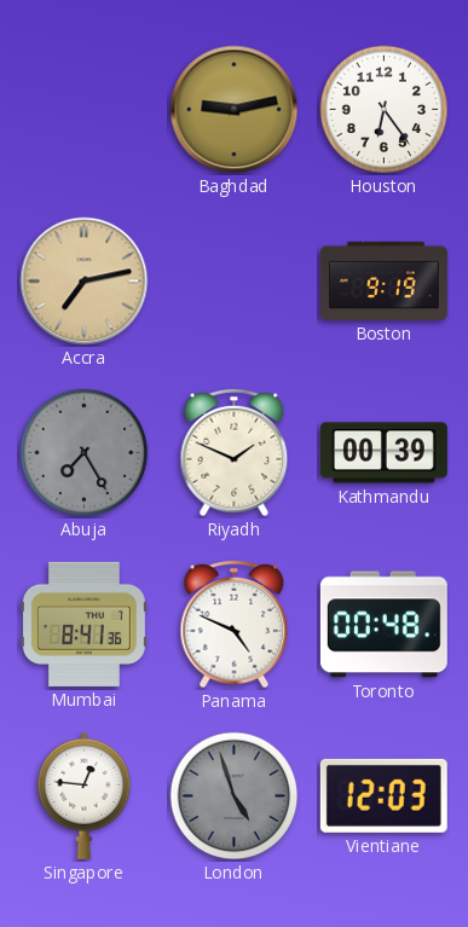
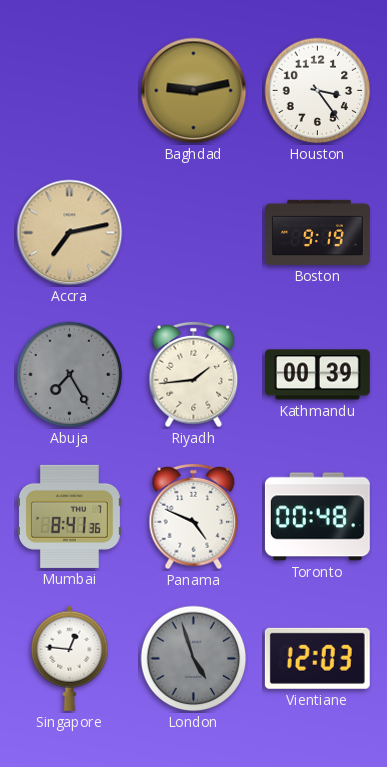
Houston: 6:24 -> 3:24
Riyadh: 1:49 -> 1:44
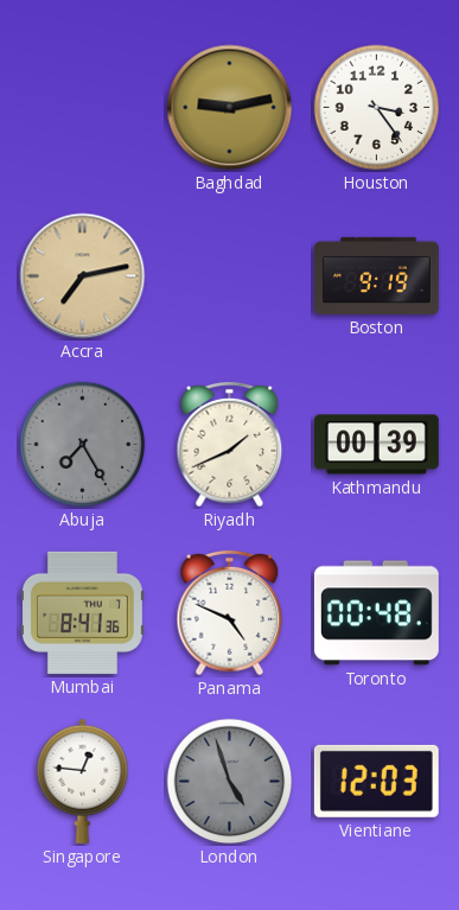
Riyadh: 1:44 -> 1:41
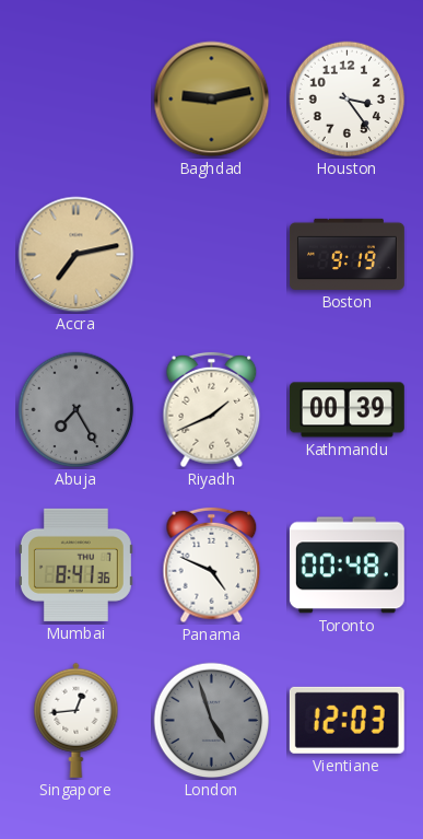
Singapore: 12:46 -> 12:44
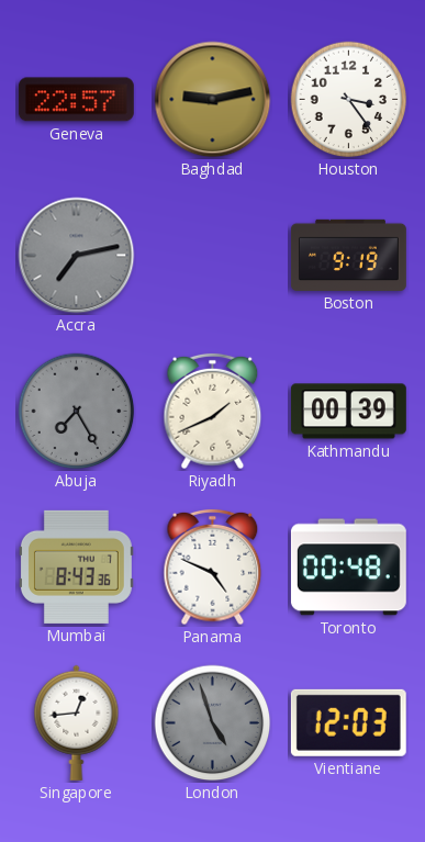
Geneva: none -> 22:57
Accra dial: champagne -> grey
Mumbai: 8:41 -> 8:43
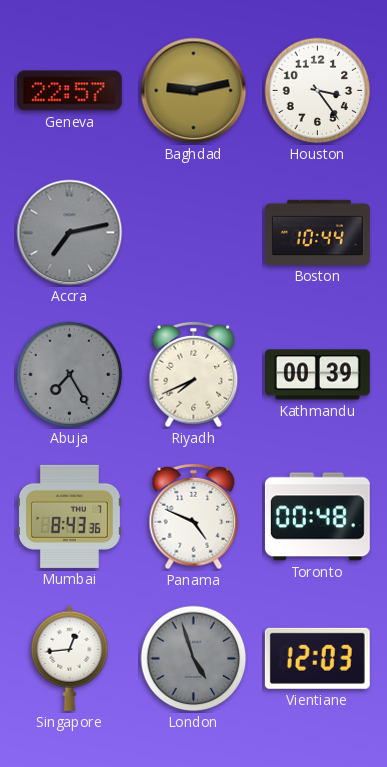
Boston: 9:19 -> 10:44
Riyadh: 1:41 -> 7:41
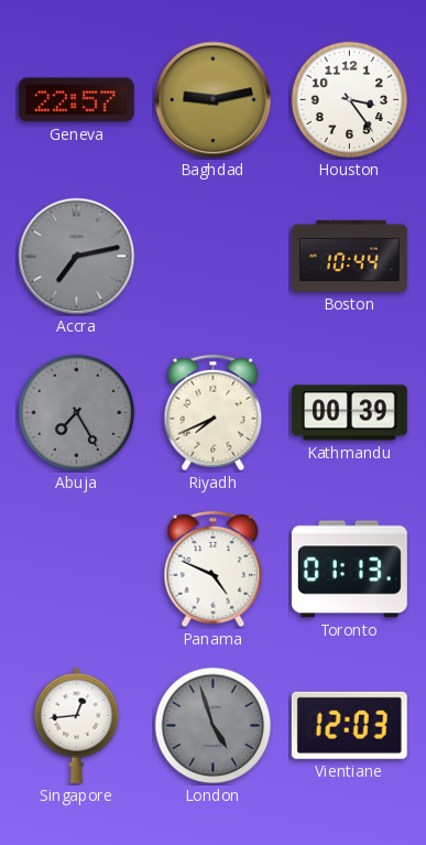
Mumbai: 8:43 -> none
Toronto: 00:48 -> 01:13
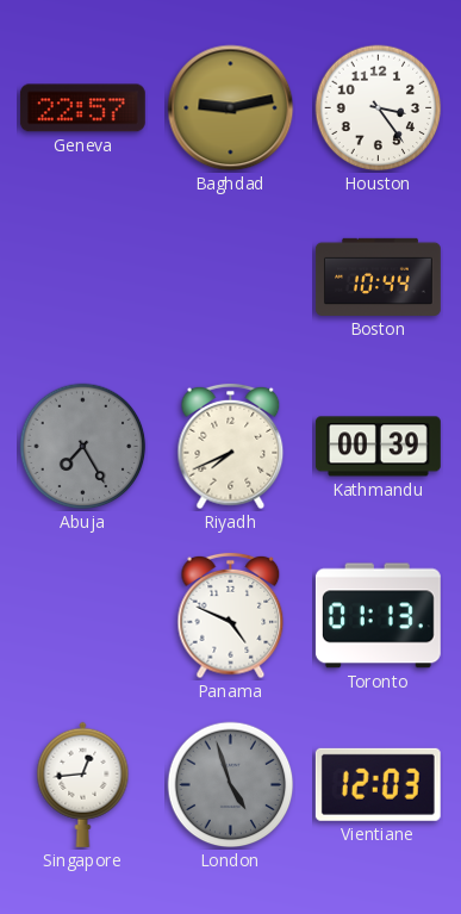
Accra: 7:13 -> none
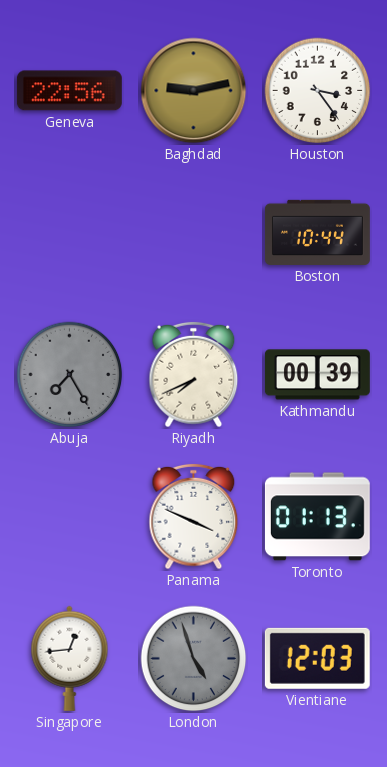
Geneva: 22:57 -> 22:56
Panama: 4:49 -> 3:49
